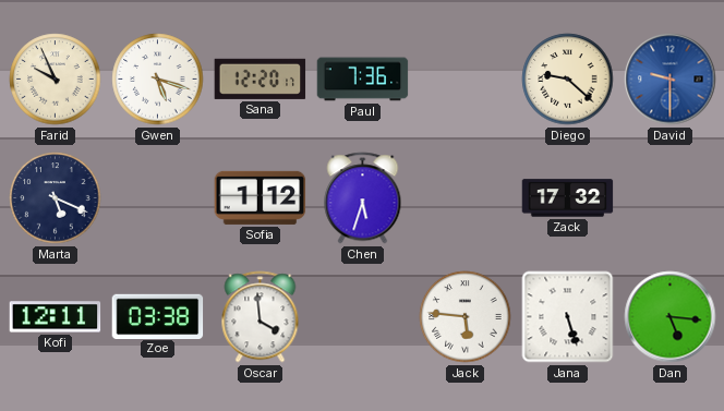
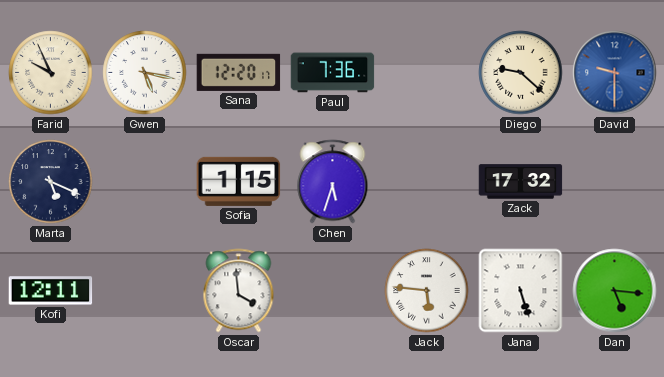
Gwen: 5:18 -> 5:17
Sofia: 1:12 -> 1:15
Zoe: 03:38 -> none
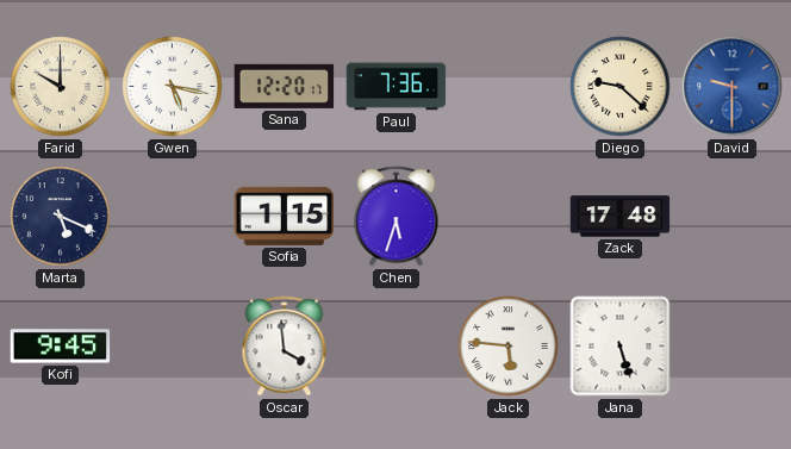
Farid: 9:56 -> 10:00
Zack: 17:32 -> 17:48
Kofi: 12:11 -> 9:45
Dan: 5:16 -> none
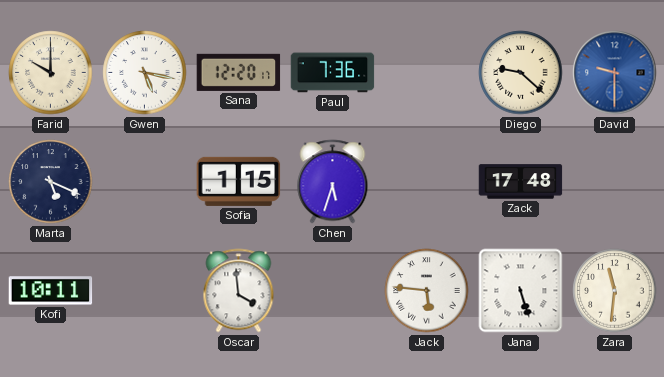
Kofi: 9:45 -> 10:11
Zara: none -> 11:31
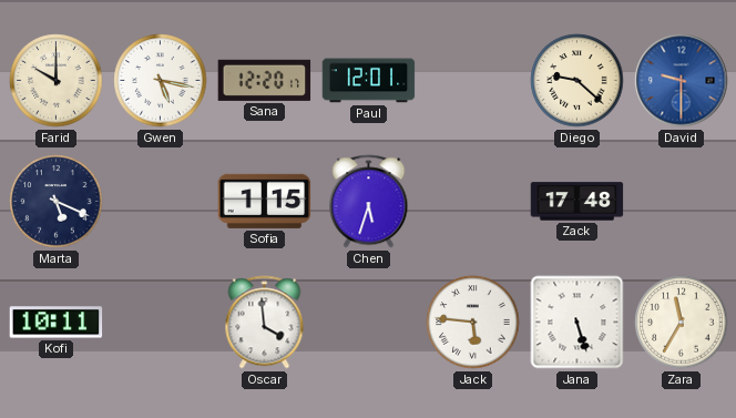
Paul: 7:36 -> 12:01
Zara: 11:31 -> 11:35
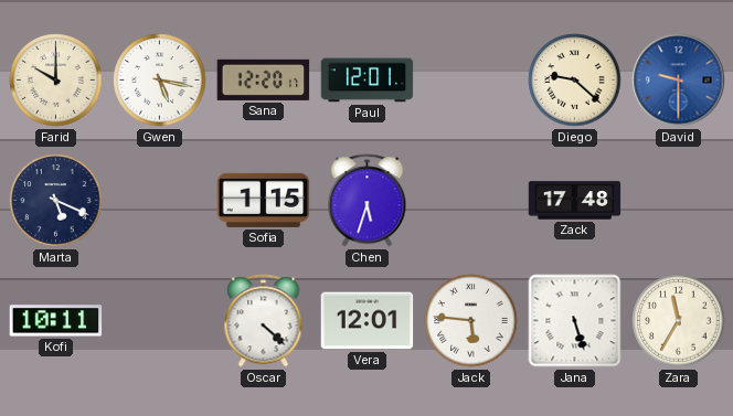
Oscar: 3:59 -> 4:22
Vera: none -> 12:01
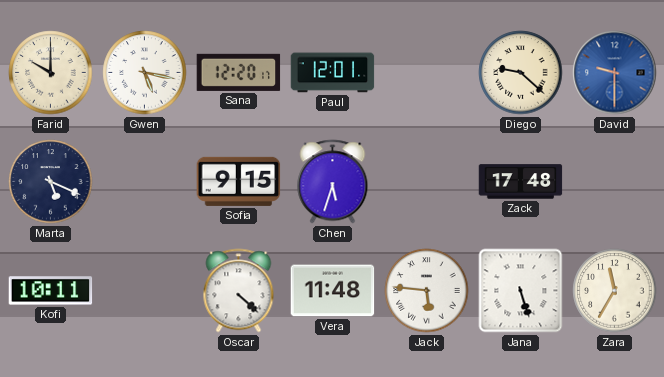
Sofia: 1:15 -> 9:15
Vera: 12:01 -> 11:48
